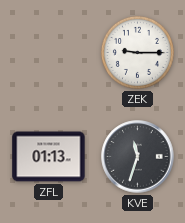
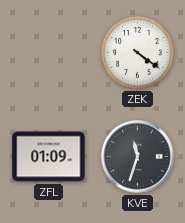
ZEK: 9:15 -> 4:21
ZFL: 01:13 -> 01:09
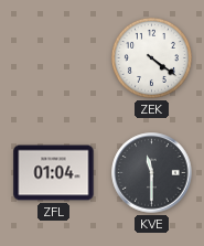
ZFL: 01:09 -> 01:04
KVE: 11:33 -> 11:30
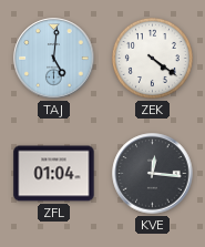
TAJ: none -> 5:01
KVE: 11:30 -> 12:16
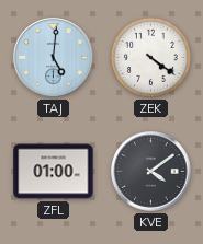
ZFL: 01:04 -> 01:00
KVE: 12:16 -> 4:09
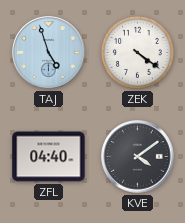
TAJ: 5:01 -> 4:57
ZFL: 01:00 -> 04:40
